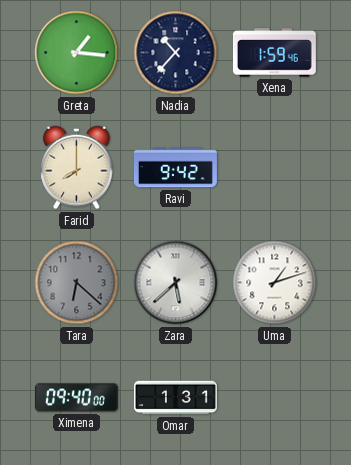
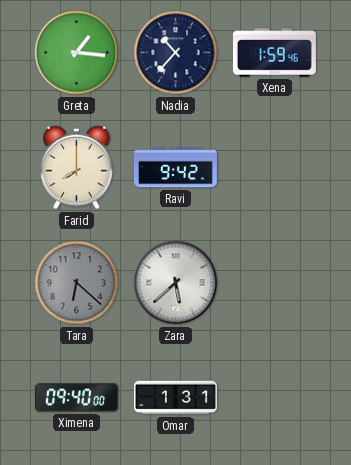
Uma: 1:12 -> none
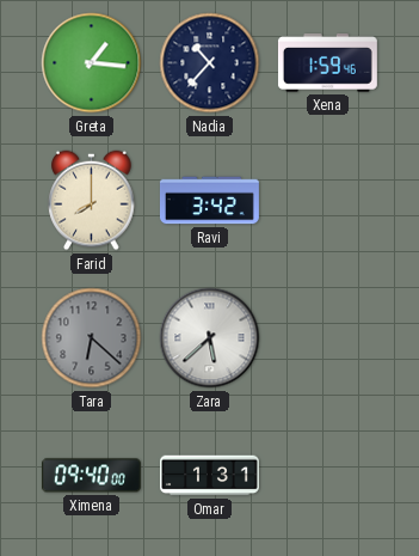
Ravi: 9:42 -> 3:42
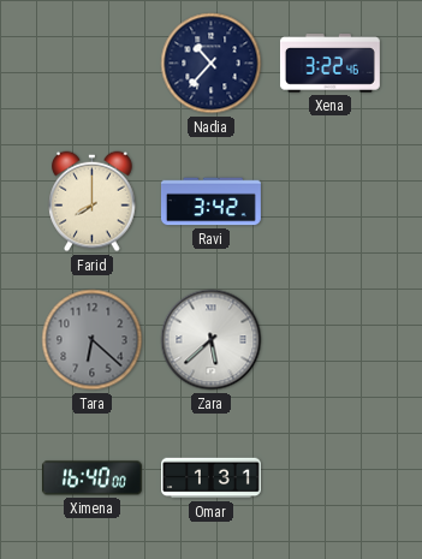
Greta: 1:16 -> none
Xena: 1:59 -> 3:22
Ximena: 09:40 -> 16:40
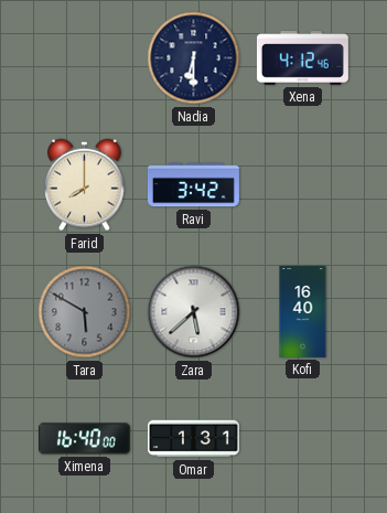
Nadia: 10:37 -> 6:30
Xena: 3:22 -> 4:12
Tara: 6:22 -> 5:50
Kofi: none -> 16:40
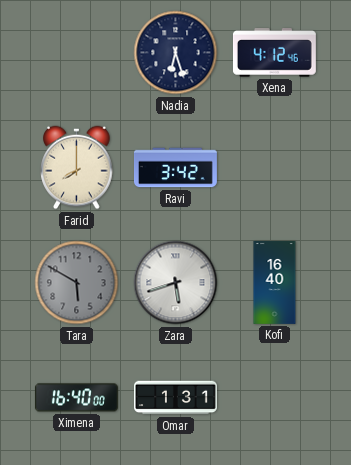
Nadia: 6:30 -> 6:27
Zara: 5:38 -> 5:42
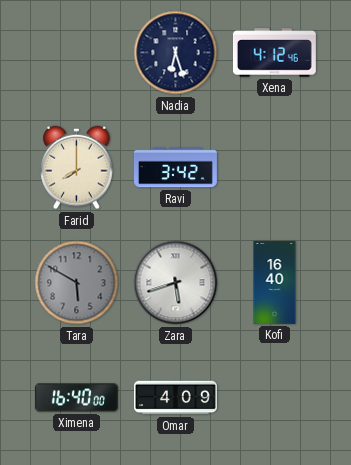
Omar: 1:31 -> 4:09
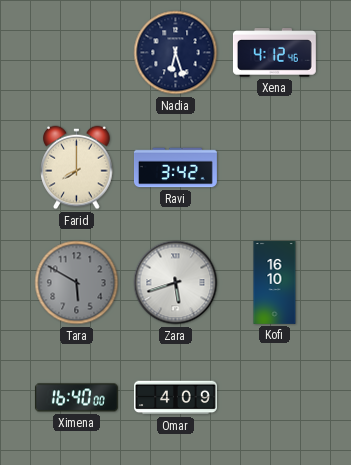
Kofi: 16:40 -> 16:10
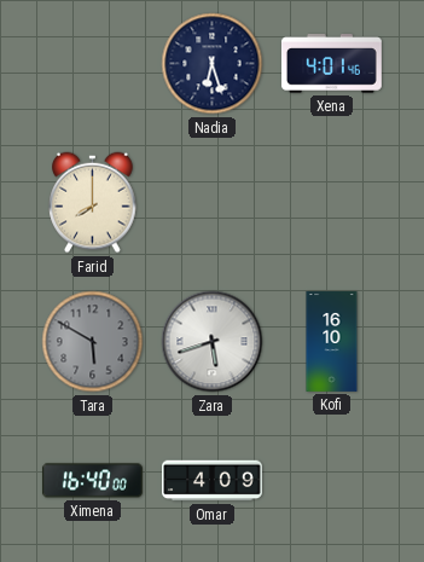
Xena: 4:12 -> 4:01
Ravi: 3:42 -> none
